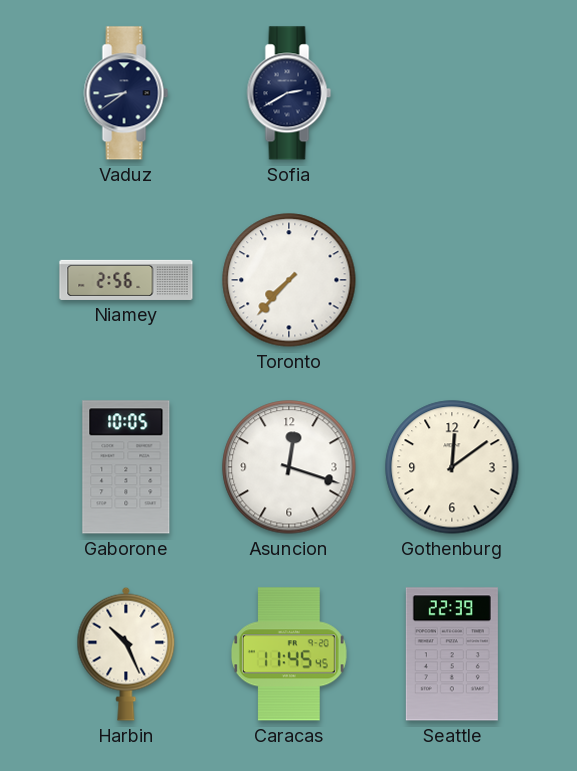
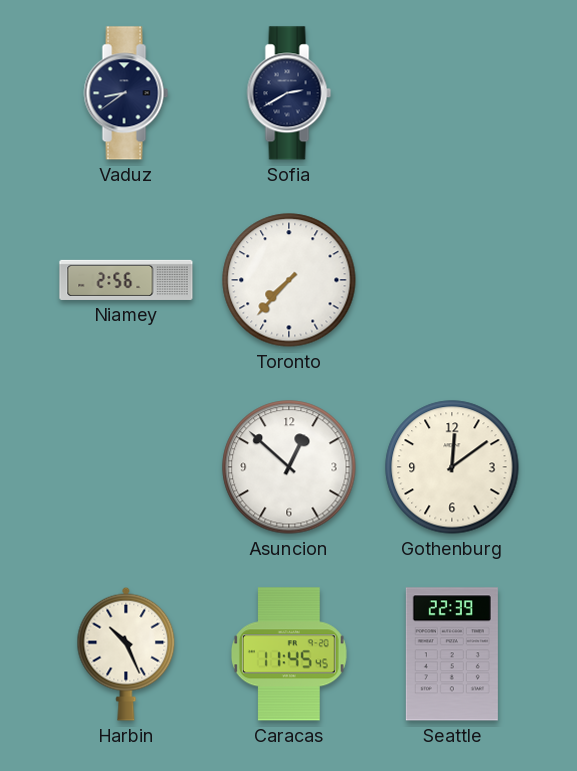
Gaborone: 10:05 -> none
Asuncion: 12:18 -> 12:52
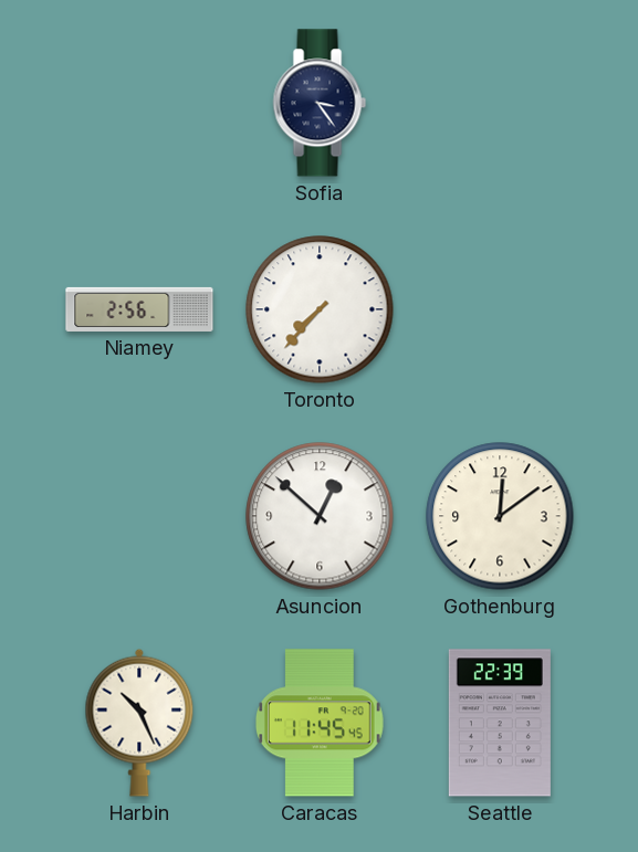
Vaduz: 8:39 -> none
Sofia: 2:40 -> 3:24
